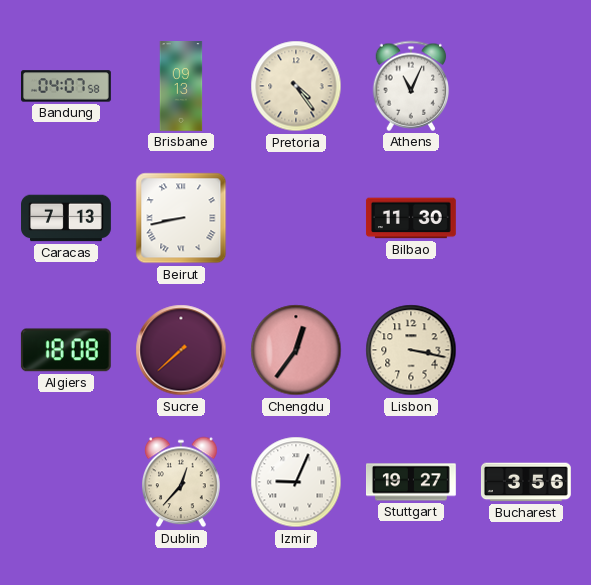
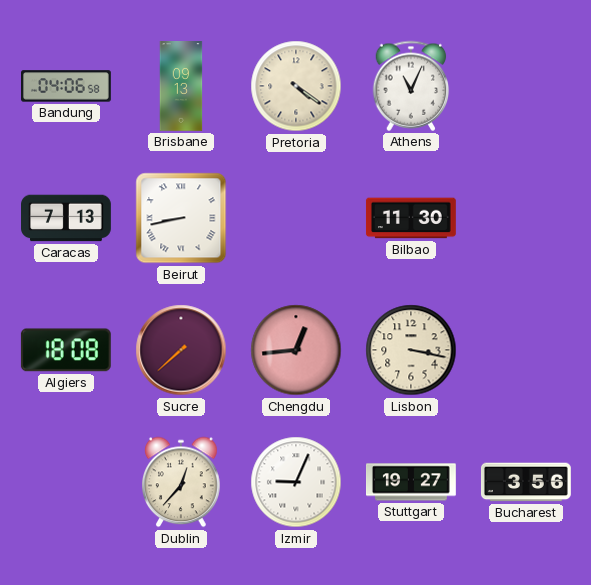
Bandung: 04:07 -> 04:06
Pretoria: 4:24 -> 4:21
Chengdu: 12:36 -> 12:44
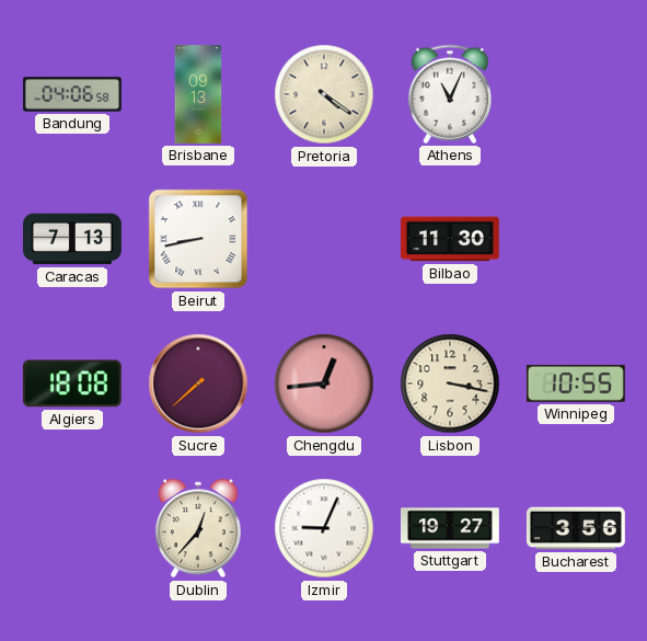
Winnipeg: none -> 10:55
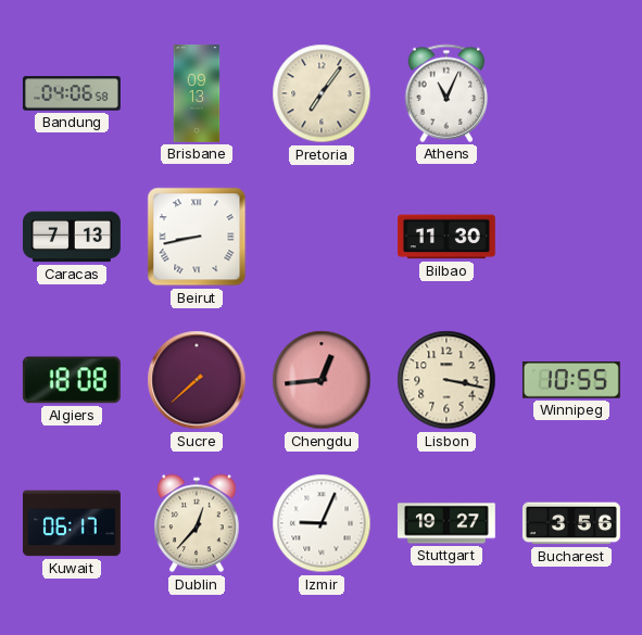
Pretoria: 4:21 -> 7:06
Kuwait: none -> 06:17
